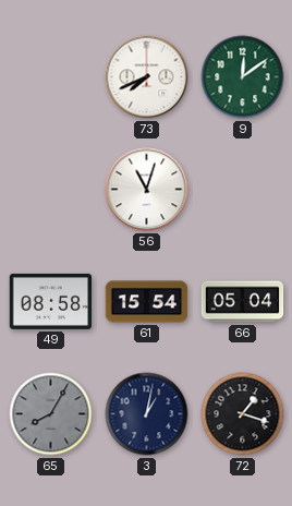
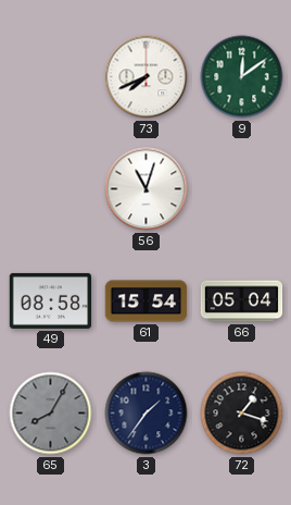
3: 1:02 -> 1:36
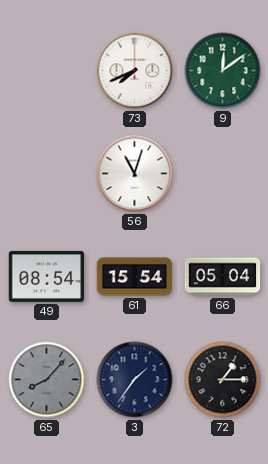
49: 08:58 -> 08:54
65: 8:05 -> 8:07
72: 1:18 -> 1:15
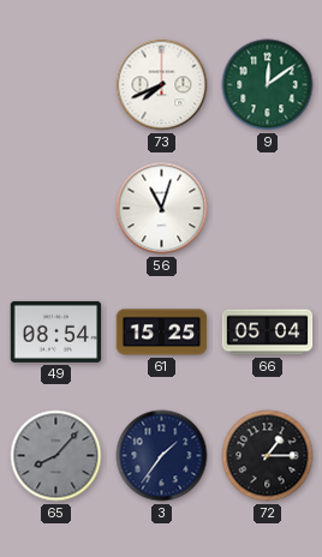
61: 15:54 -> 15:25
